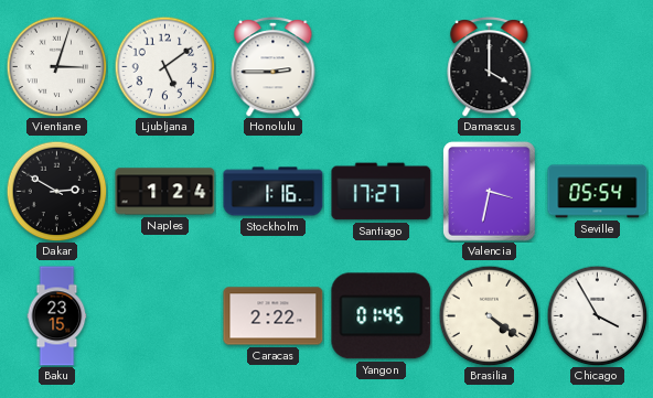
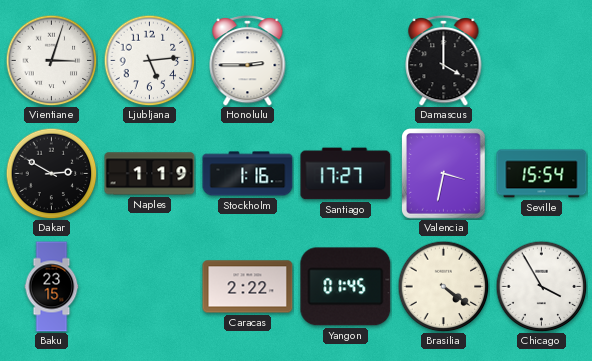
Ljubljana: 5:09 -> 5:14
Naples: 1:24 -> 1:19
Seville: 05:54 -> 15:54
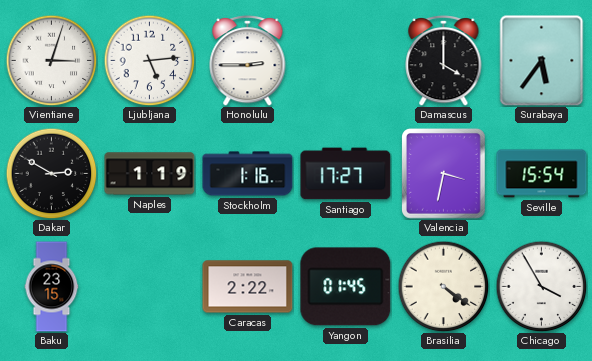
Surabaya: none -> 5:36
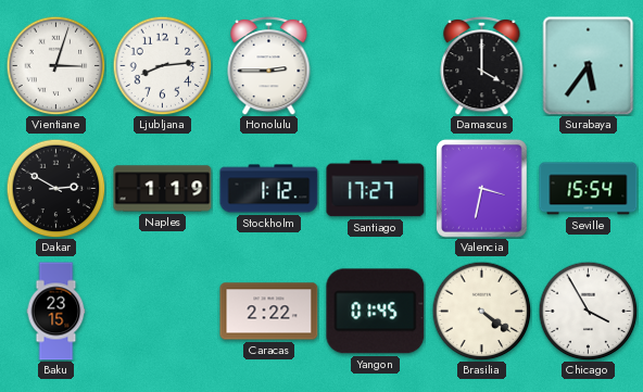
Ljubljana: 5:14 -> 8:14
Stockholm: 1:16 -> 1:12
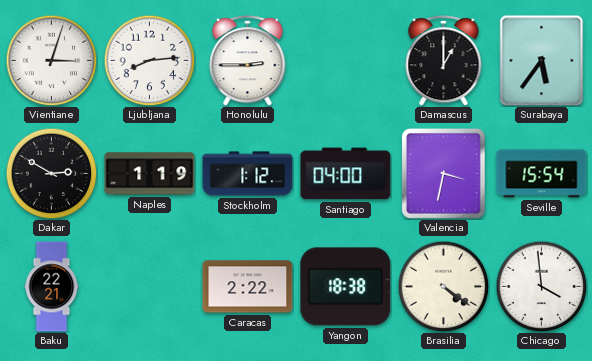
Damascus: 4:00 -> 1:00
Santiago: 17:27 -> 04:00
Baku: 23:15 -> 22:21
Yangon: 01:45 -> 18:38
Chicago: 3:55 -> 3:59
